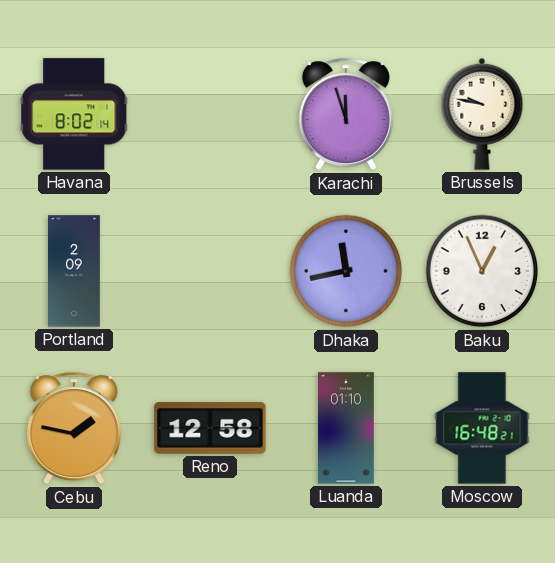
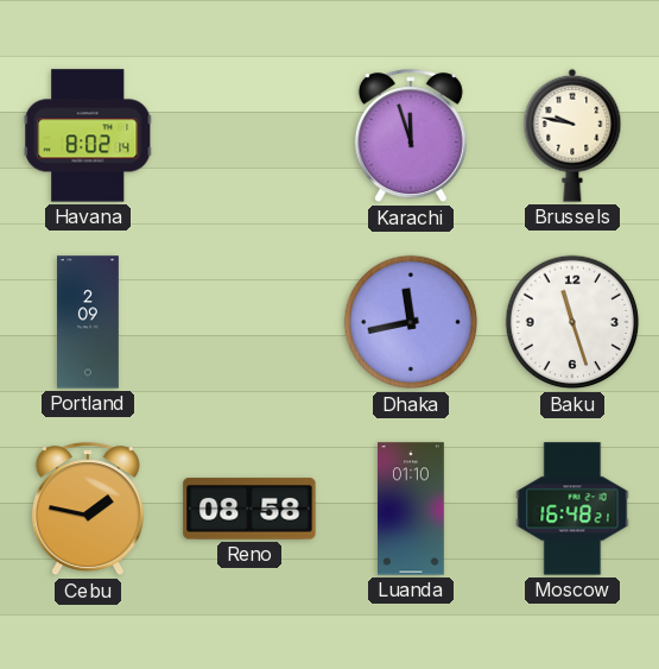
Baku: 12:56 -> 11:27
Reno: 12:58 -> 08:58
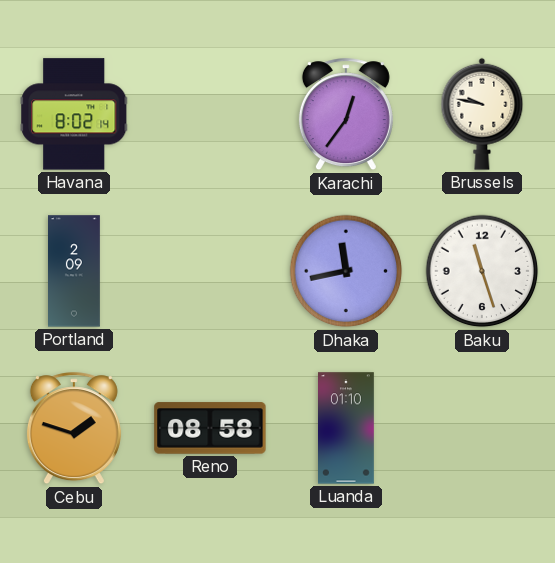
Karachi: 11:57 -> 12:36
Cebu: 1:47 -> 1:48
Moscow: 16:48 -> none
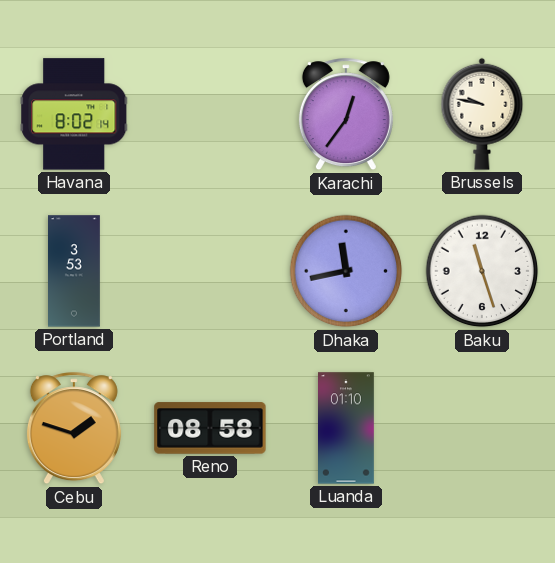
Portland: 2:09 -> 3:53
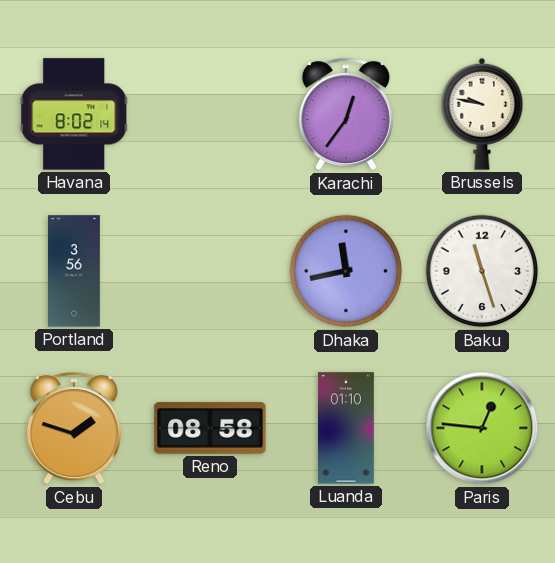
Portland: 3:53 -> 3:56
Paris: none -> 12:46
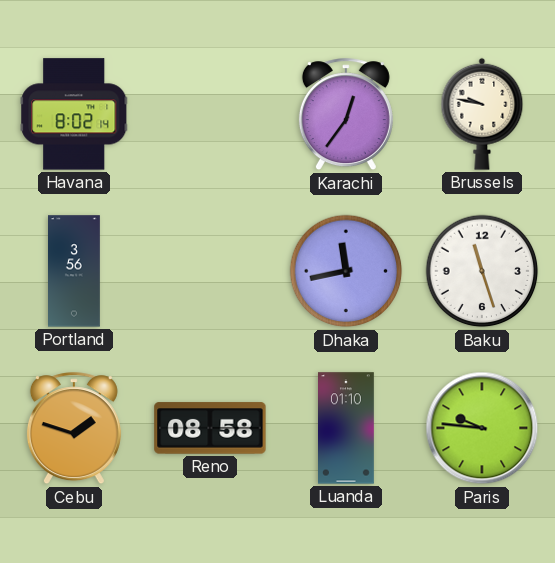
Paris: 12:46 -> 9:46
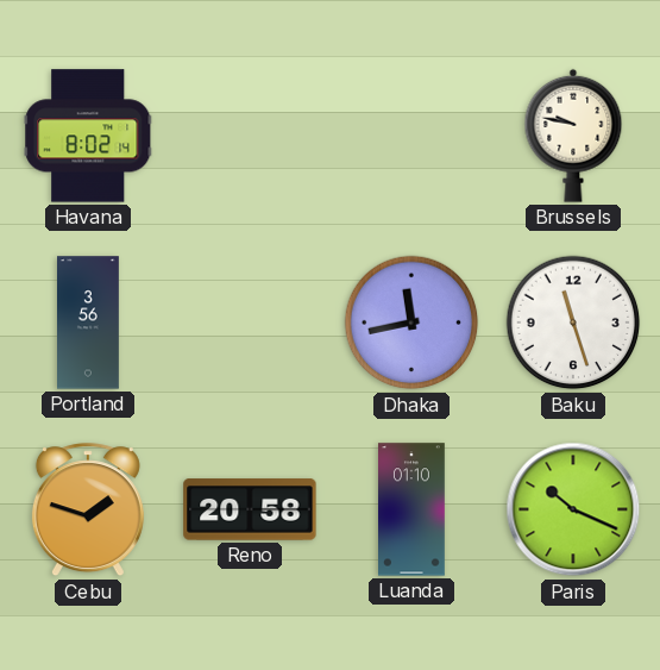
Karachi: 12:36 -> none
Reno: 08:58 -> 20:58
Paris: 9:46 -> 10:19
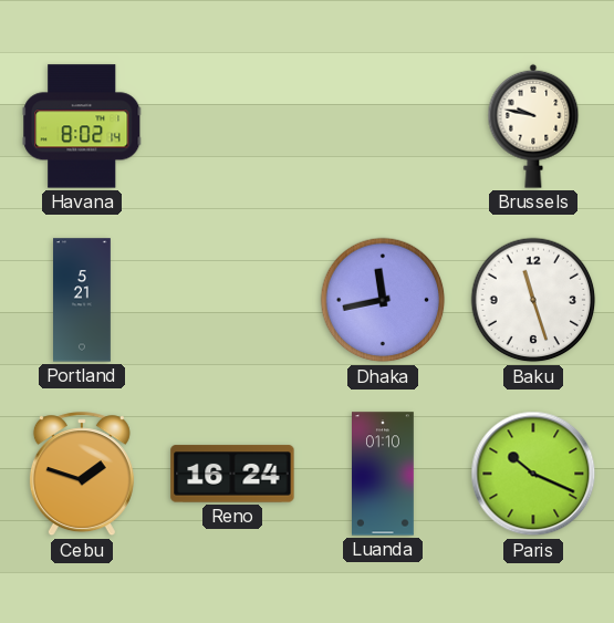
Portland: 3:56 -> 5:21
Reno: 20:58 -> 16:24
